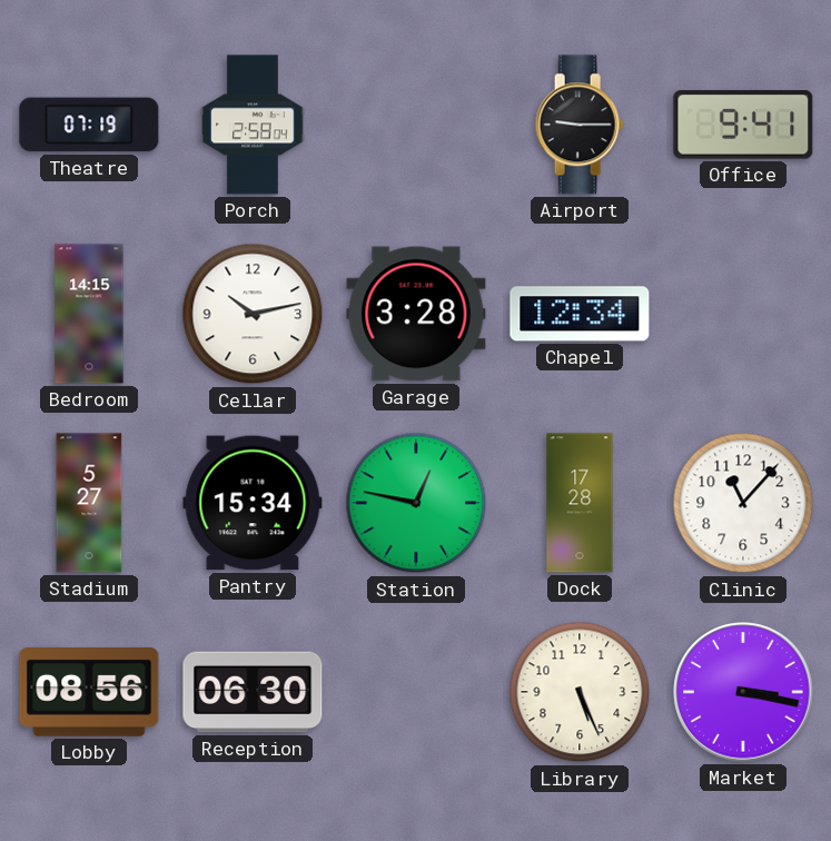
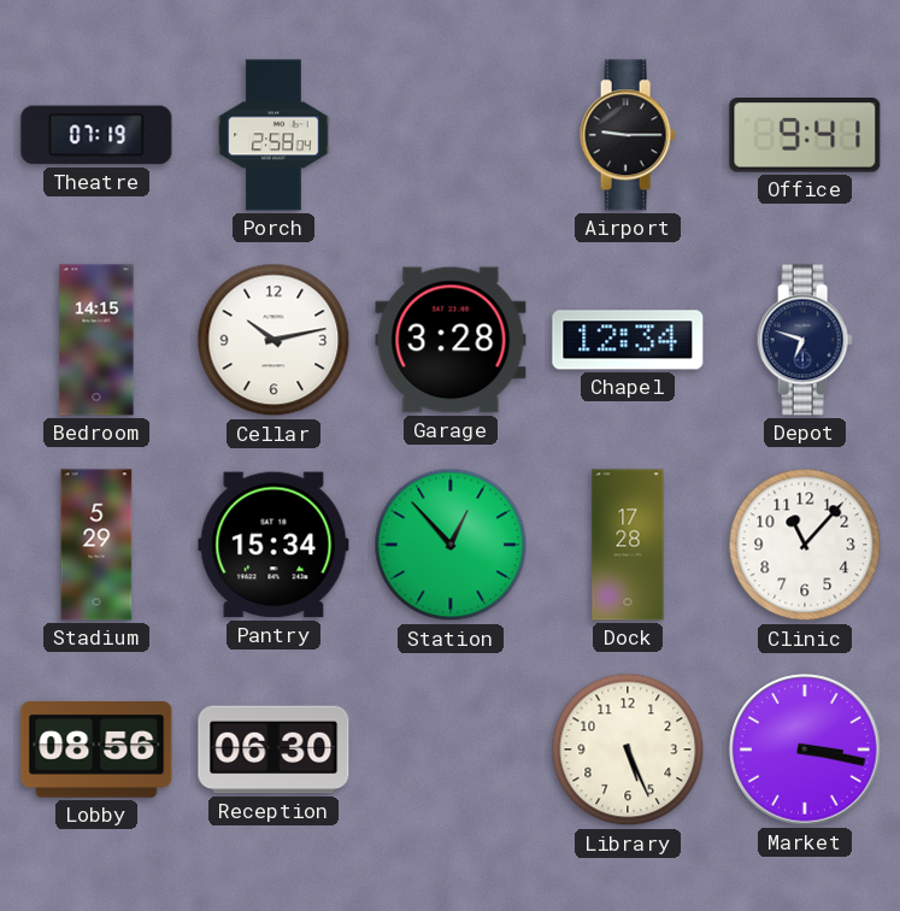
Depot: none -> 6:48
Stadium: 5:27 -> 5:29
Station: 12:47 -> 12:53
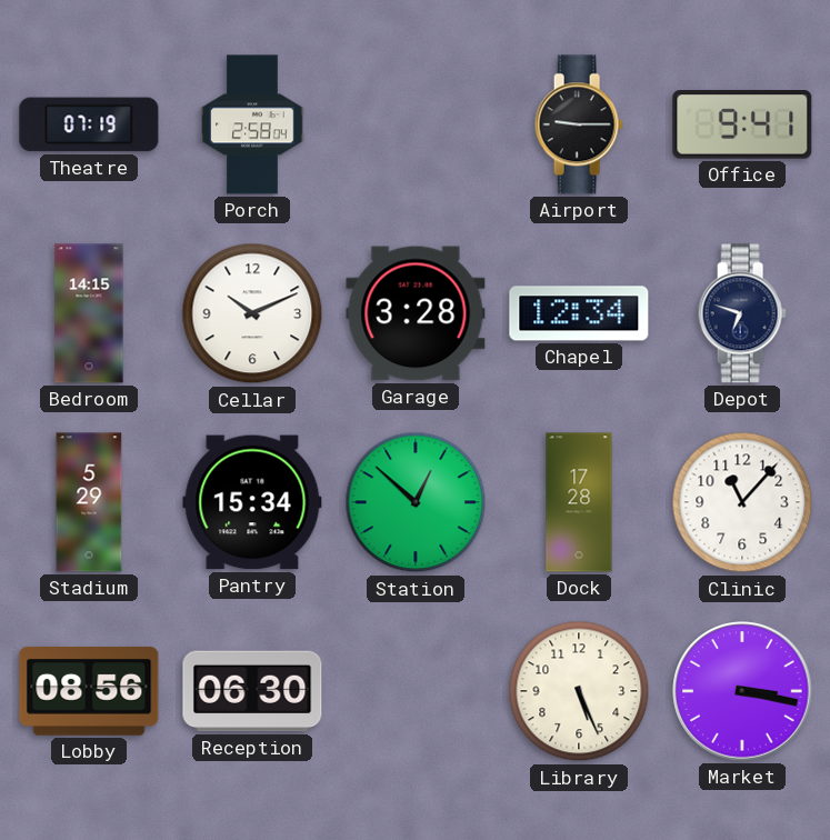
Cellar: 10:13 -> 10:11
Station: 12:53 -> 12:52
